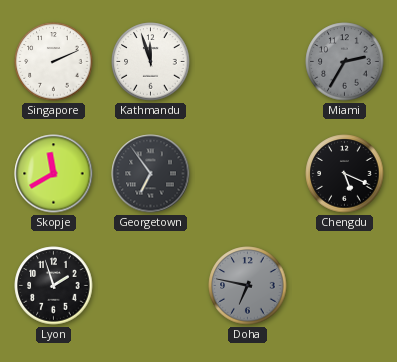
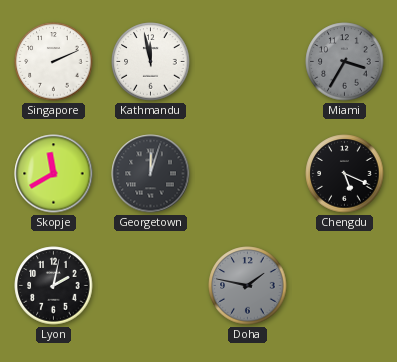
Kathmandu: 11:57 -> 11:58
Miami: 2:35 -> 3:35
Georgetown: 6:54 -> 12:03
Lyon: 1:57 -> 2:02
Doha: 6:47 -> 1:47
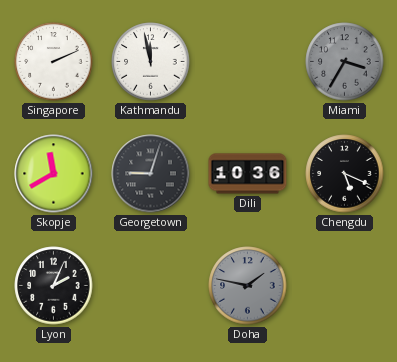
Georgetown: 12:03 -> 9:03
Dili: none -> 10:36
Lyon: 2:02 -> 2:04
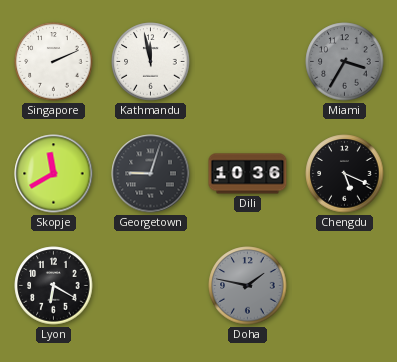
Lyon: 2:04 -> 6:20
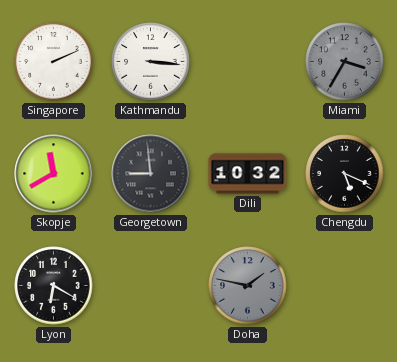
Kathmandu: 11:58 -> 3:16
Georgetown: 9:03 -> 8:59
Dili: 10:36 -> 10:32
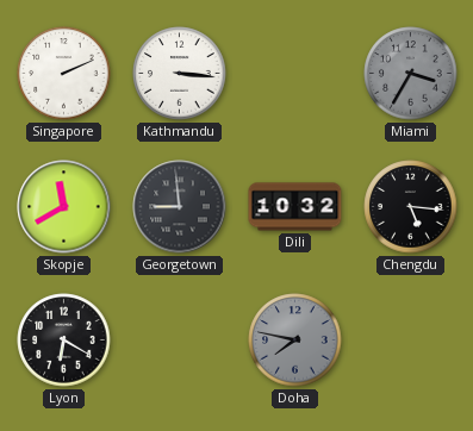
Chengdu: 5:19 -> 5:16
Doha: 1:47 -> 7:47
